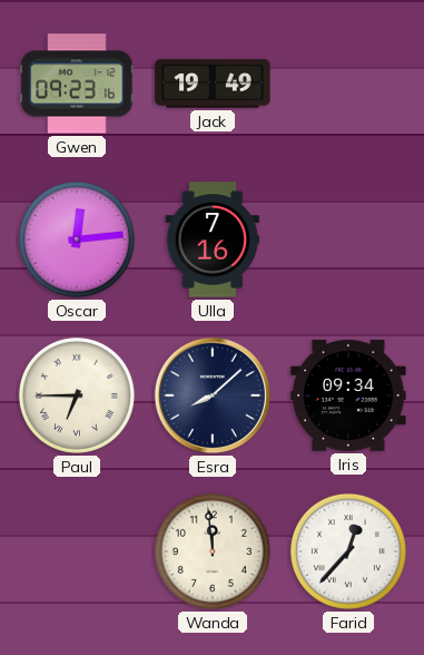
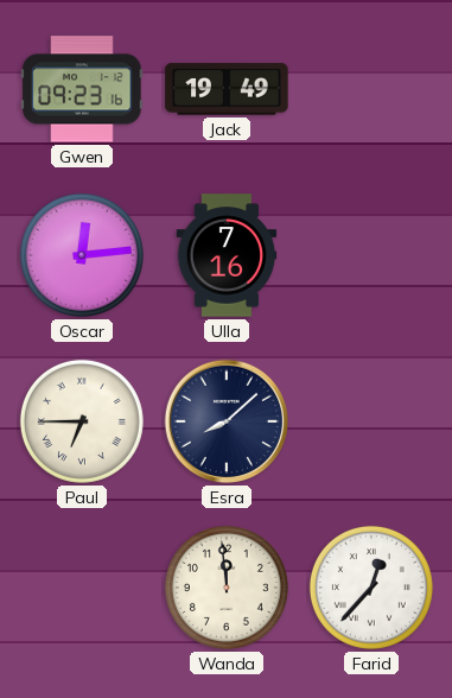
Iris: 09:34 -> none
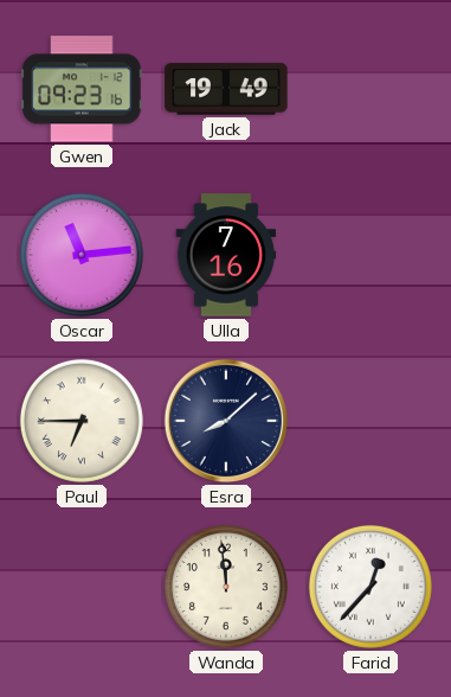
Oscar: 12:14 -> 11:14
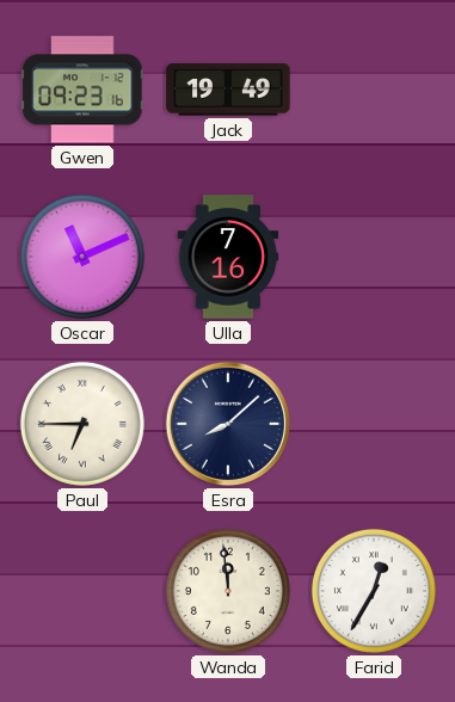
Oscar: 11:14 -> 11:11
Farid: 12:37 -> 12:35
